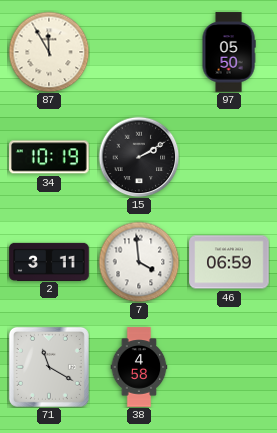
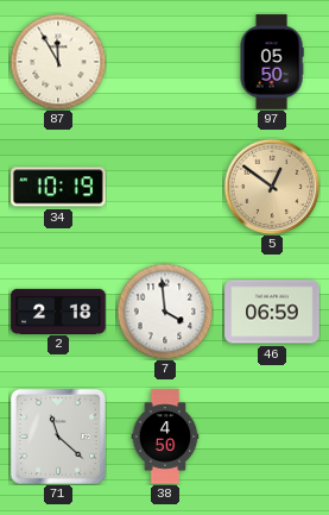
15: 2:10 -> none
5: none -> 12:51
2: 3:11 -> 2:18
71: 11:20 -> 11:22
38: 4:58 -> 4:50
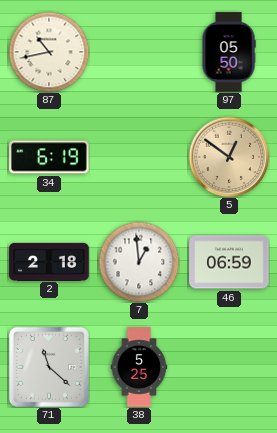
87: 11:55 -> 10:43
34: 10:19 -> 6:19
7: 3:59 -> 12:59
38: 4:50 -> 5:25
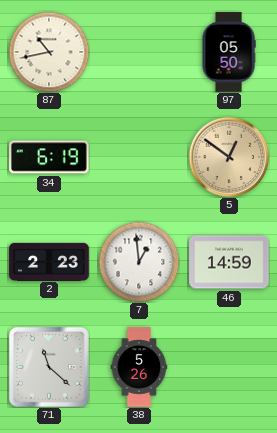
2: 2:18 -> 2:23
46: 06:59 -> 14:59
38: 5:25 -> 5:26
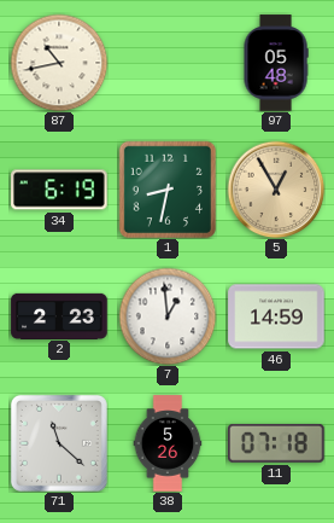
97: 05:50 -> 05:48
1: none -> 8:32
5: 12:51 -> 12:55
11: none -> 07:18
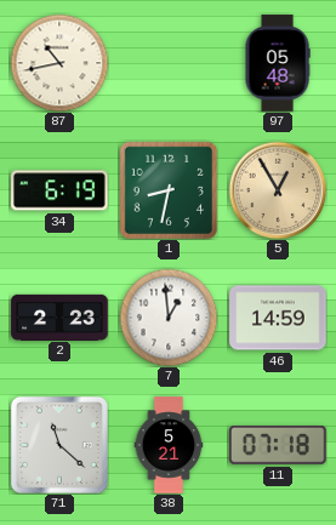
38: 5:26 -> 5:21
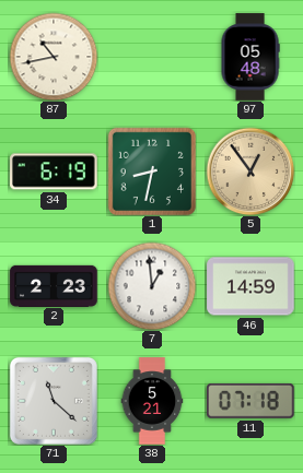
5: 12:55 -> 12:54
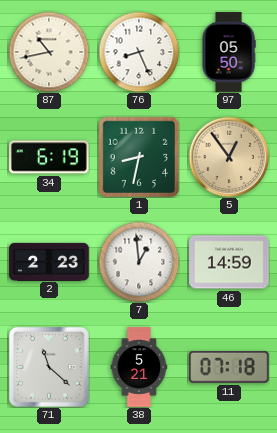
76: none -> 8:26
97: 05:48 -> 05:50
